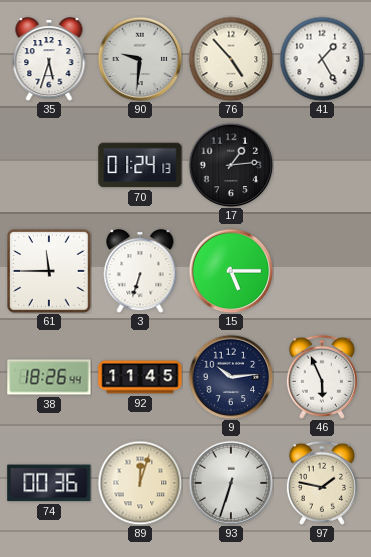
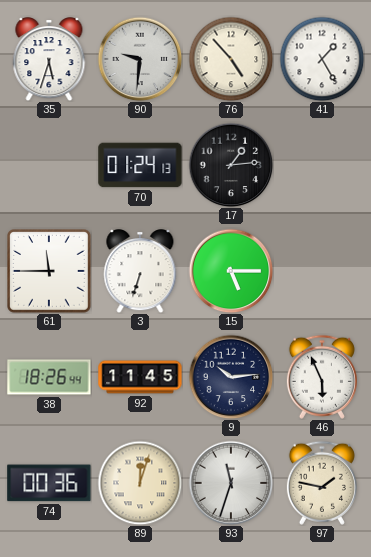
93: 6:33 -> 11:33
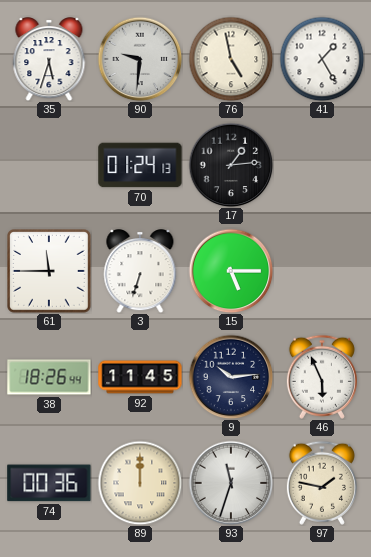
76: 4:53 -> 4:58
89: 12:03 -> 12:00
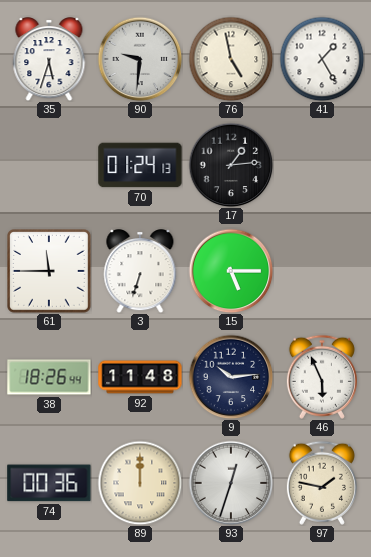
92: 11:45 -> 11:48
93: 11:33 -> 12:33
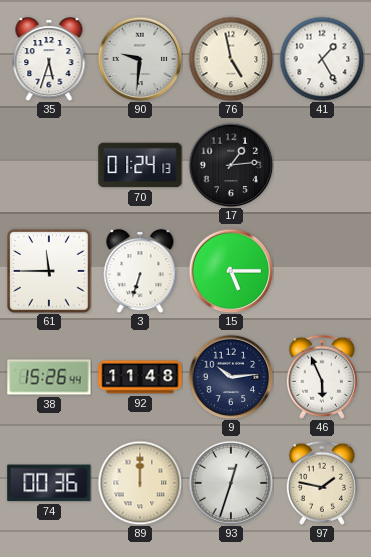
38: 18:26 -> 15:26
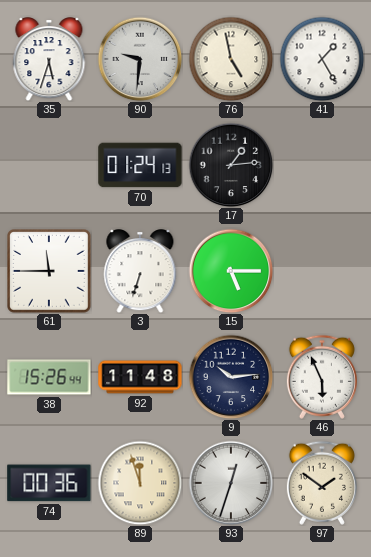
89: 12:00 -> 11:57
97: 1:47 -> 1:51
